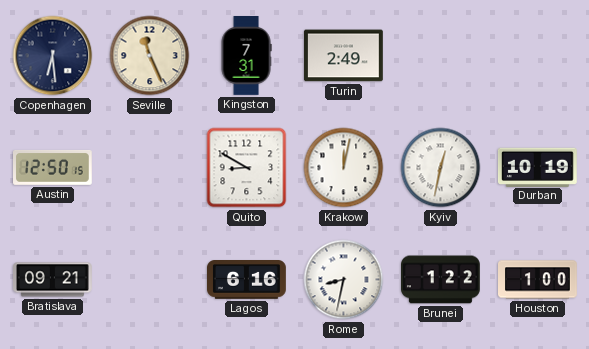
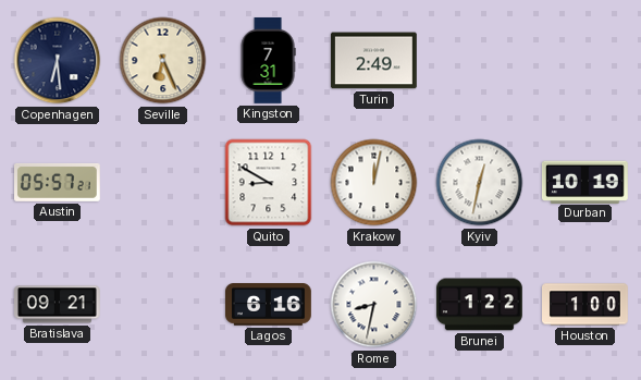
Seville: 11:26 -> 6:26
Austin: 12:50 -> 05:57
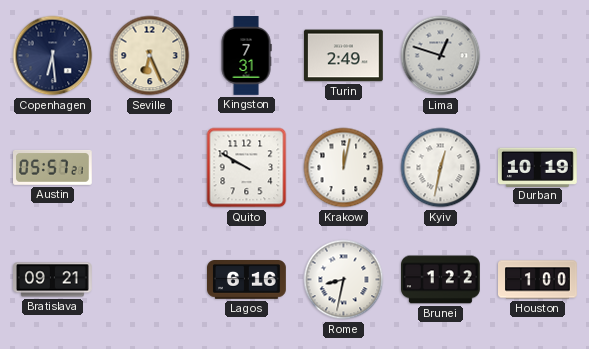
Lima: none -> 12:48
Quito: 8:50 -> 9:50
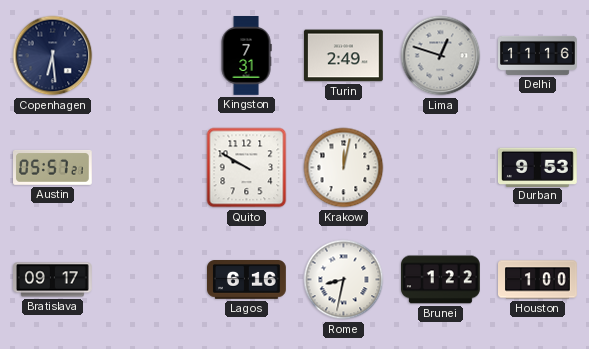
Seville: 6:26 -> none
Delhi: none -> 11:16
Kyiv: 12:32 -> none
Durban: 10:19 -> 9:53
Bratislava: 09:21 -> 09:17
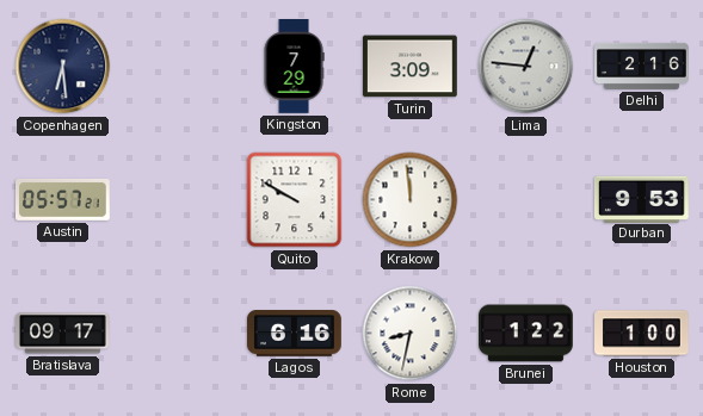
Kingston: 7:31 -> 7:29
Turin: 2:49 -> 3:09
Lima: 12:48 -> 12:46
Delhi: 11:16 -> 2:16
Krakow: 12:02 -> 11:59
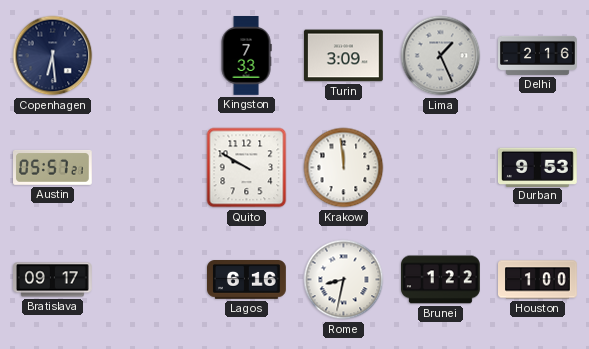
Kingston: 7:29 -> 7:33
Lima: 12:46 -> 1:26
